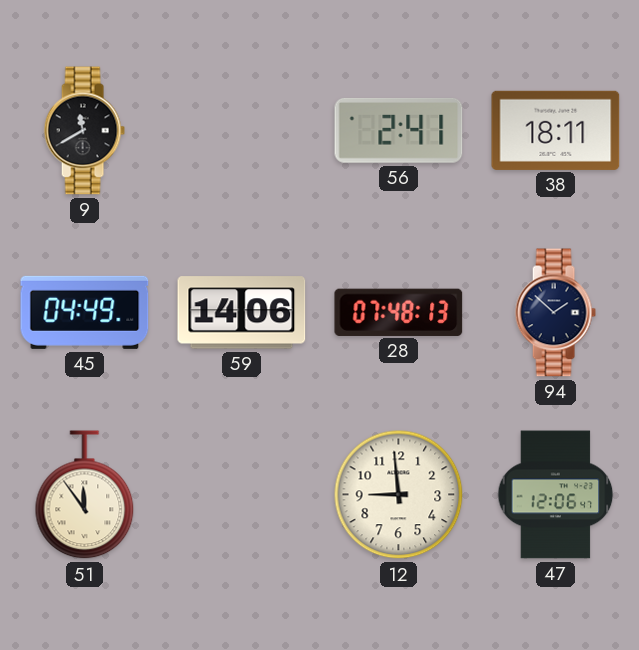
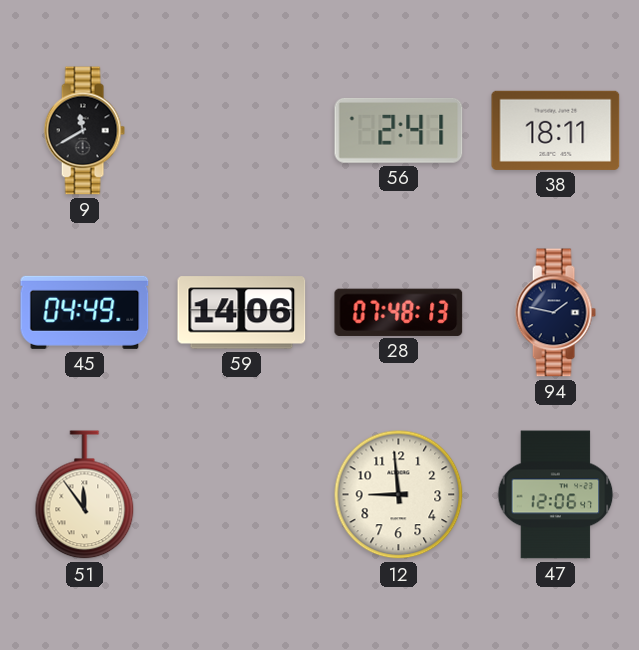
94: 1:52 -> 1:47
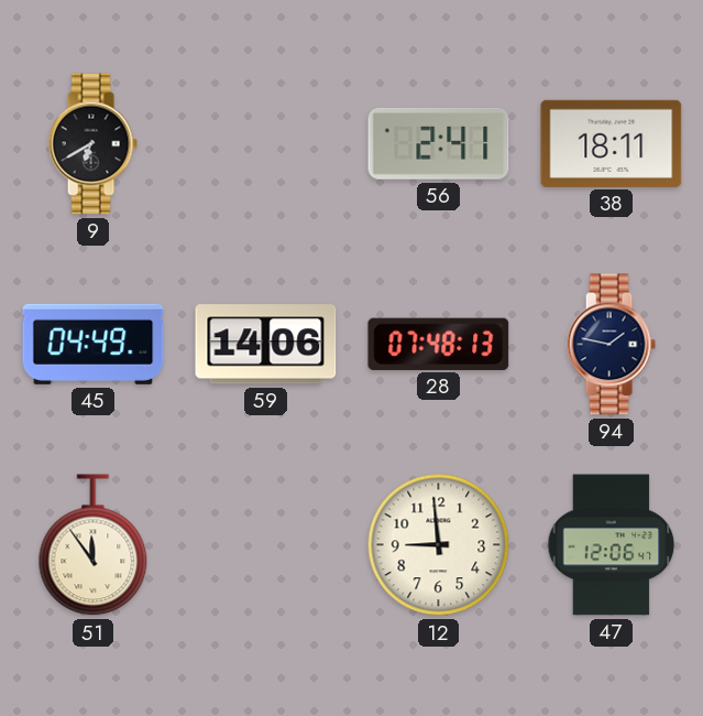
9: 11:40 -> 6:40
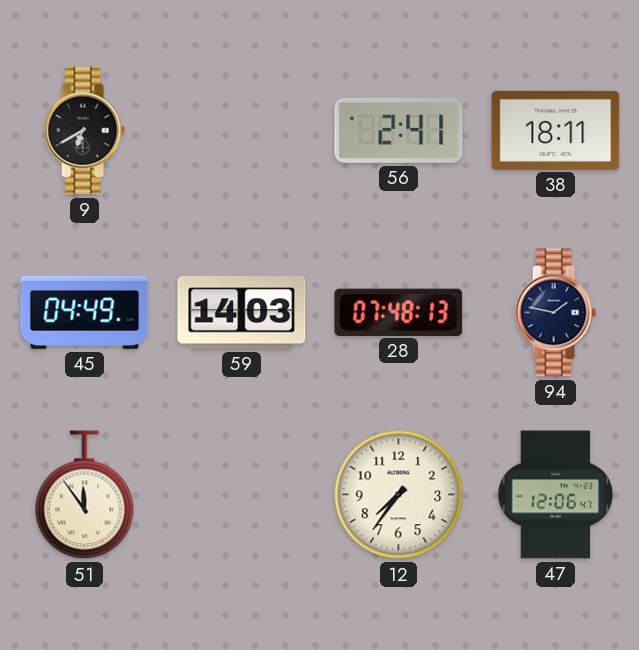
59: 14:06 -> 14:03
12: 8:59 -> 7:36
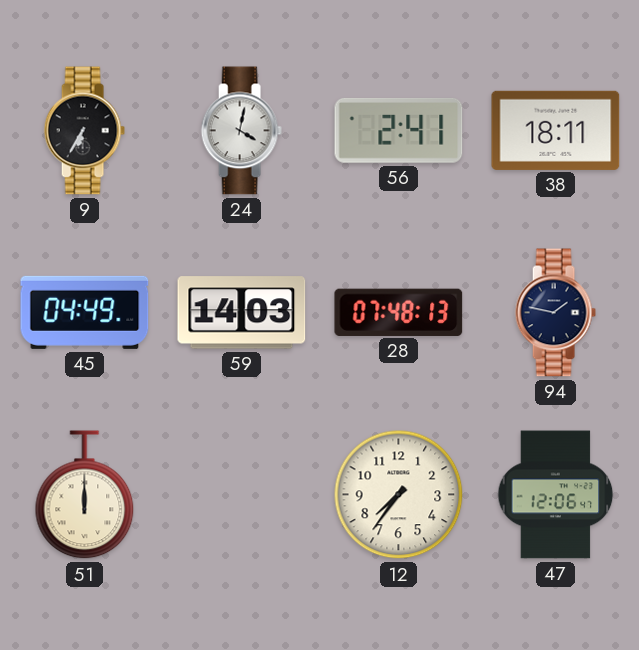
9: 6:40 -> 6:35
24: none -> 4:02
51: 11:54 -> 12:00
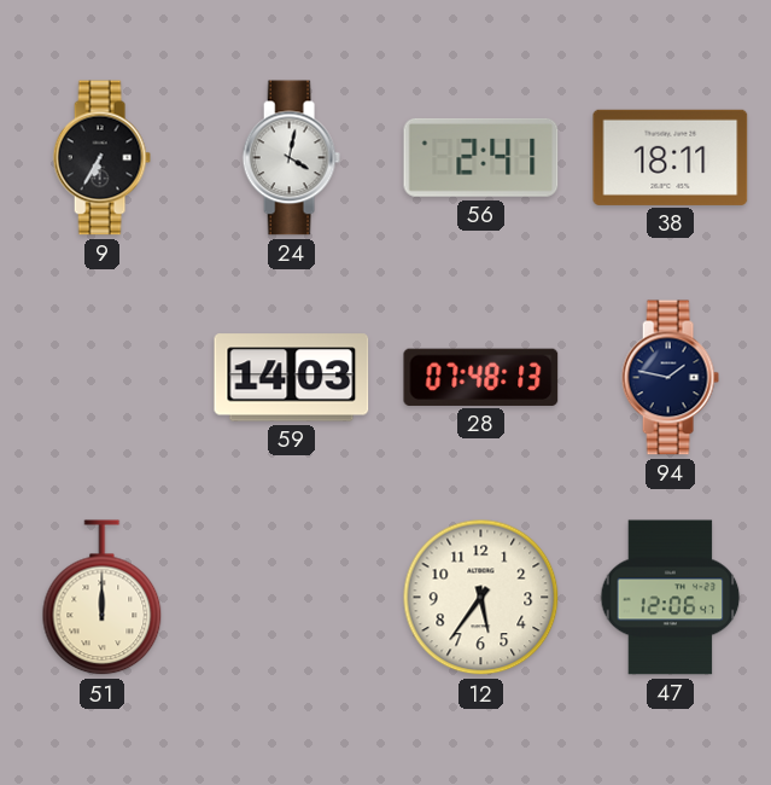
45: 04:49 -> none
12: 7:36 -> 5:36
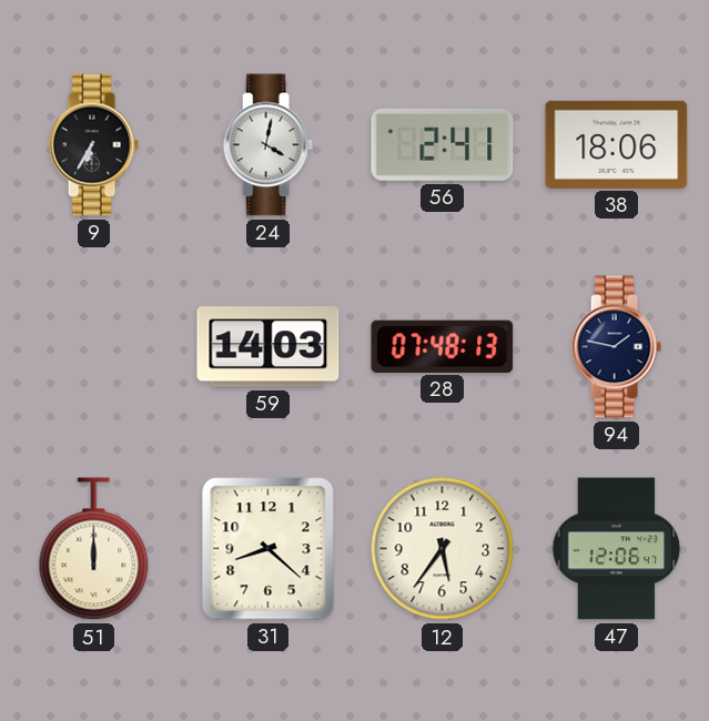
38: 18:11 -> 18:06
31: none -> 8:22
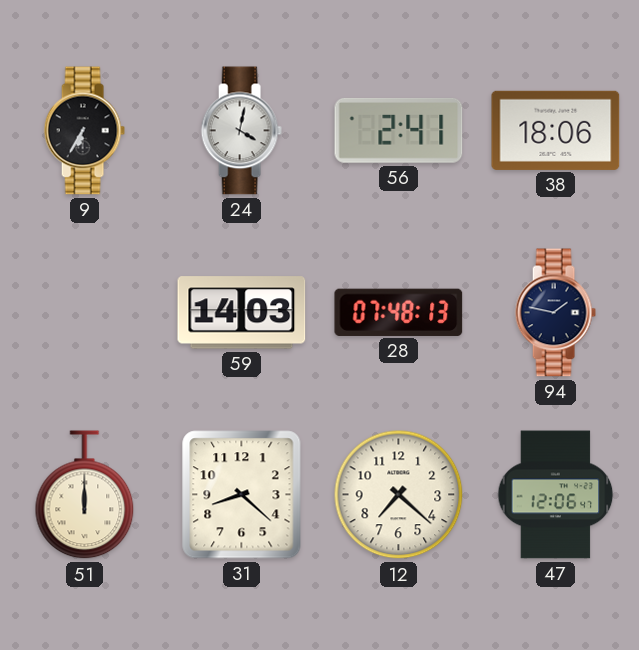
12: 5:36 -> 7:22
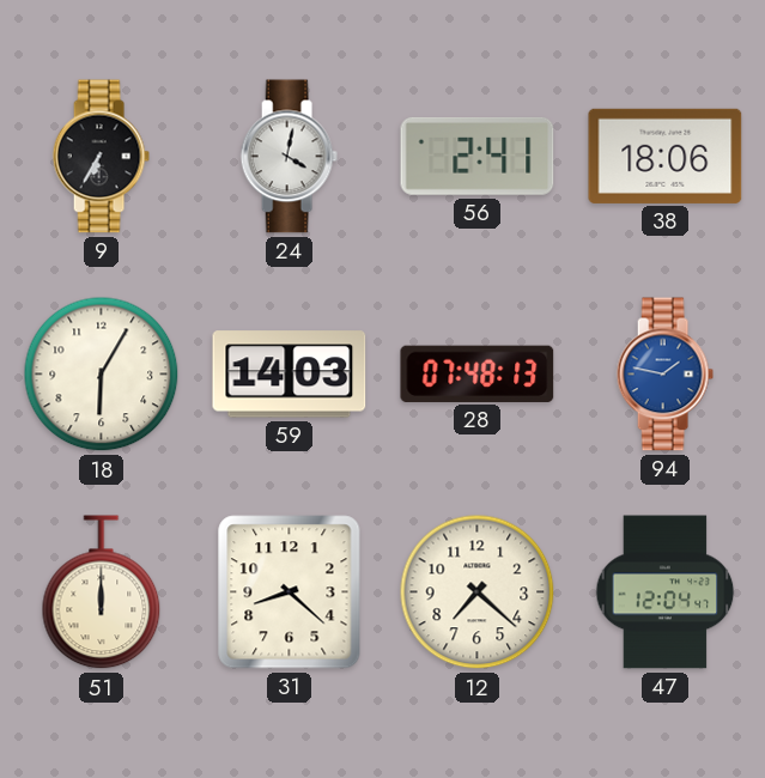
18: none -> 6:05
94 dial: navy -> blue
47: 12:06 -> 12:04
